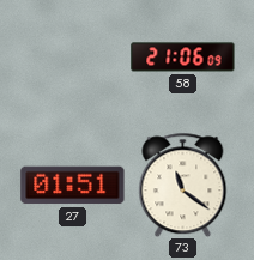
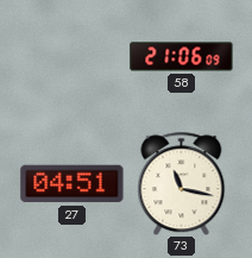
27: 01:51 -> 04:51
73: 11:21 -> 11:17
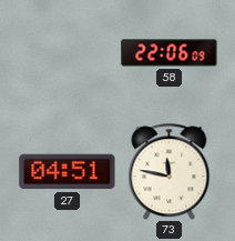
58: 21:06 -> 22:06
73: 11:17 -> 11:47
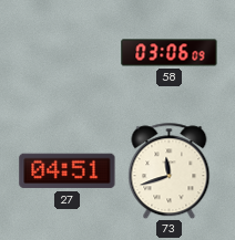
58: 22:06 -> 03:06
73: 11:47 -> 11:42
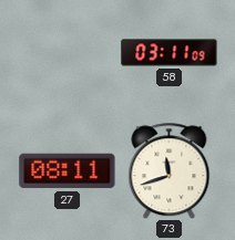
58: 03:06 -> 03:11
27: 04:51 -> 08:11
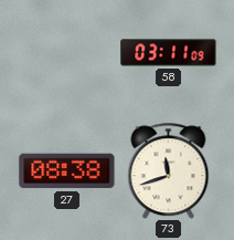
27: 08:11 -> 08:38
